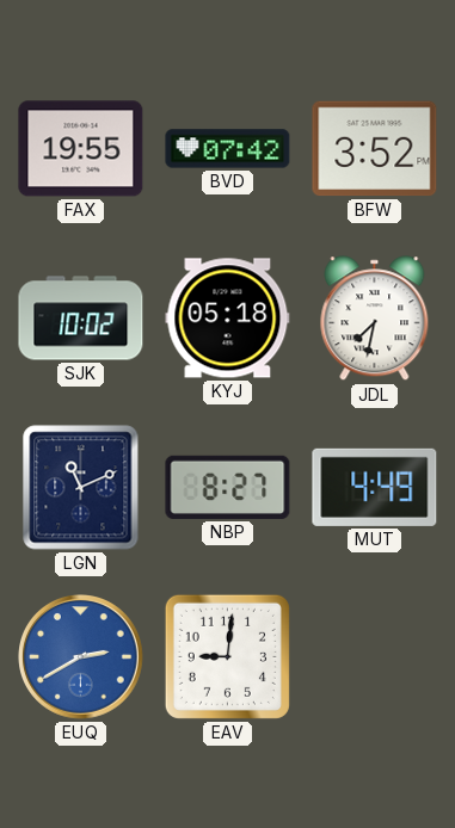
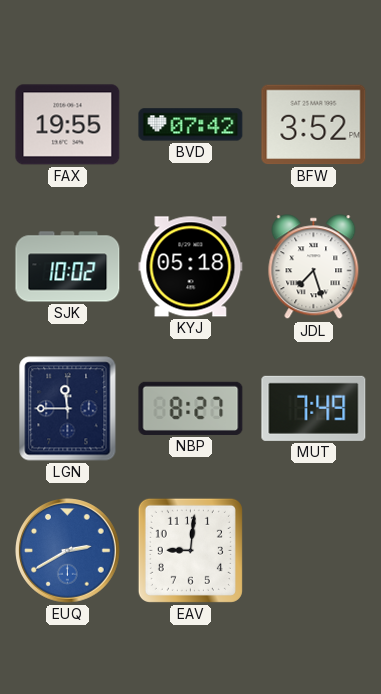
JDL: 7:32 -> 7:27
LGN: 11:11 -> 11:45
MUT: 4:49 -> 7:49
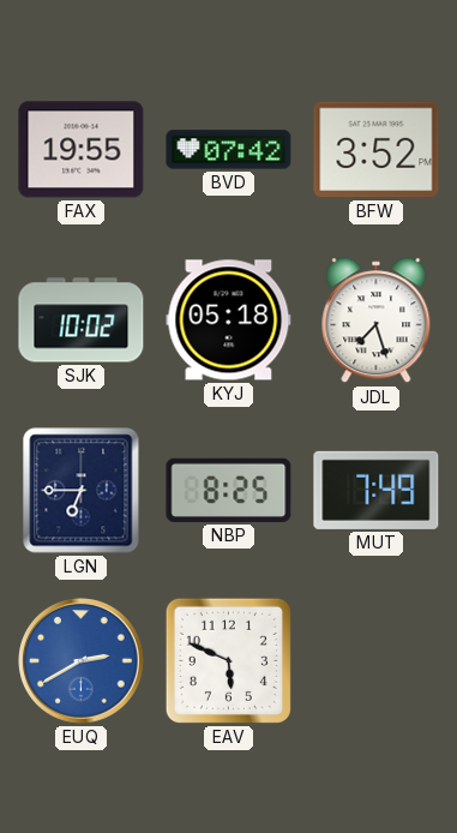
LGN: 11:45 -> 6:45
NBP: 8:27 -> 8:25
EAV: 9:01 -> 5:49
